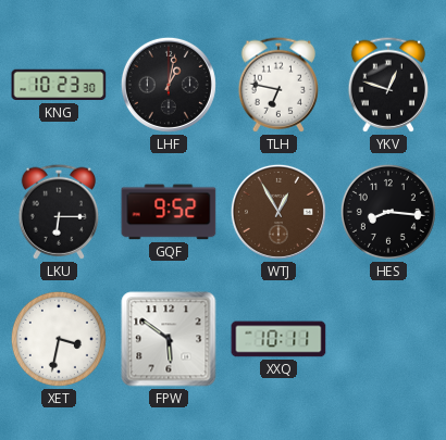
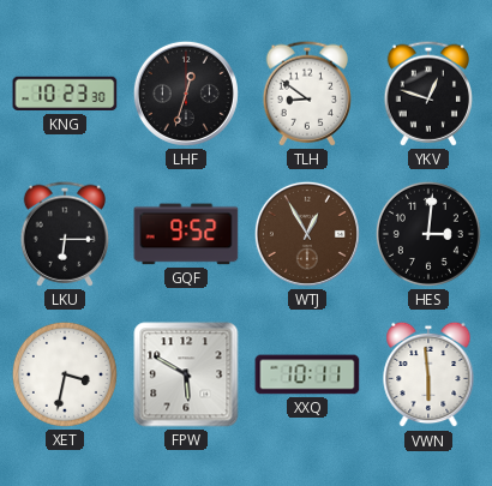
LHF: 1:02 -> 12:33
TLH: 6:47 -> 8:51
HES: 8:16 -> 3:01
FPW: 5:51 -> 5:50
VWN: none -> 5:59
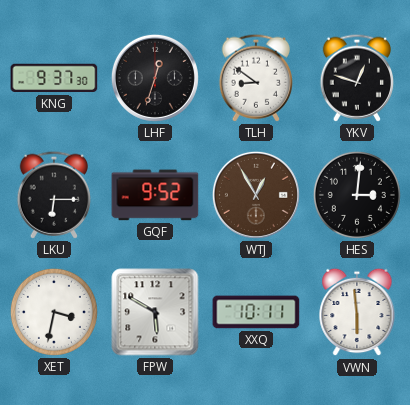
KNG: 10:23 -> 9:37
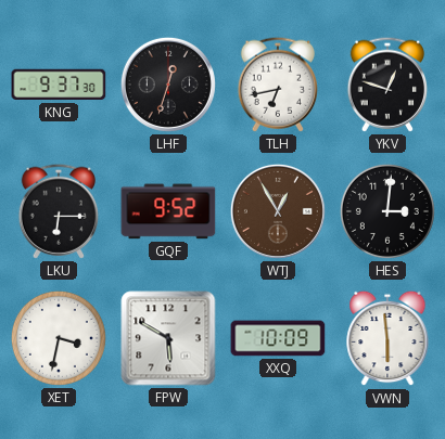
TLH: 8:51 -> 6:43
XXQ: 10:11 -> 10:09
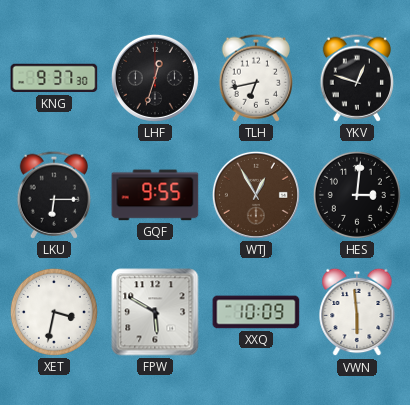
GQF: 9:52 -> 9:55
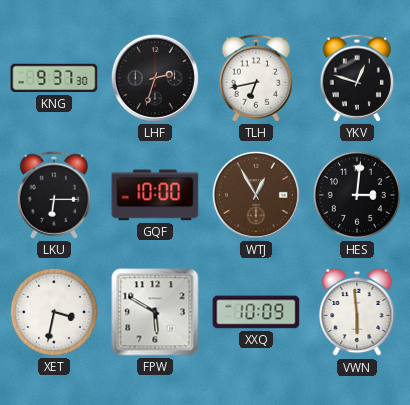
LHF: 12:33 -> 2:33
GQF: 9:55 -> 10:00
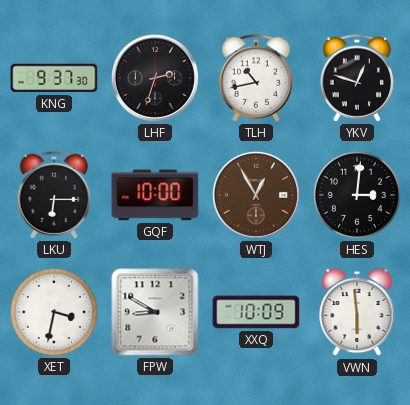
TLH: 6:43 -> 10:43
FPW: 5:50 -> 8:50
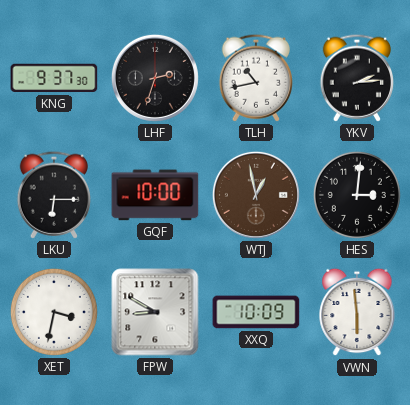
YKV: 12:48 -> 2:14
WTJ: 12:55 -> 12:58
